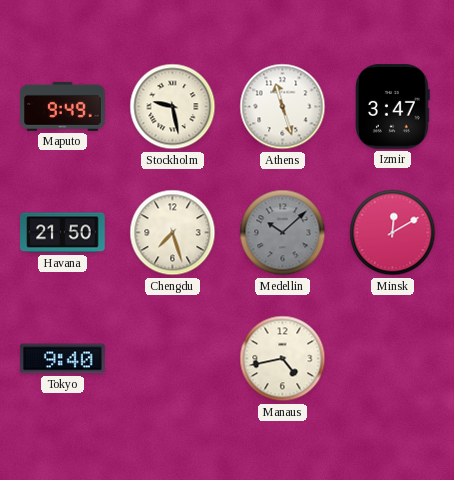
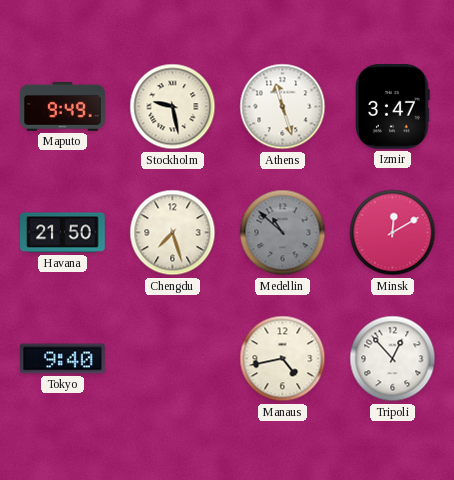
Medellin: 10:08 -> 10:52
Tripoli: none -> 12:53
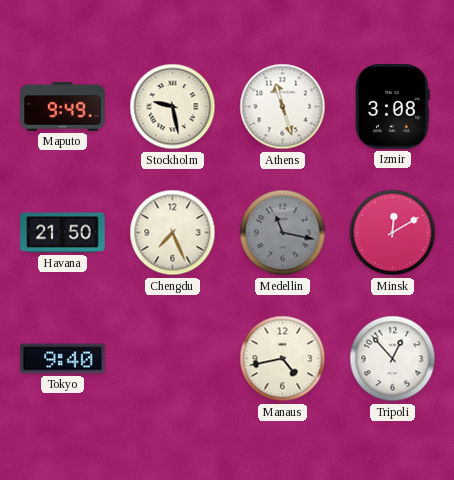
Izmir: 3:47 -> 3:08
Chengdu: 7:27 -> 7:26
Medellin: 10:52 -> 11:17
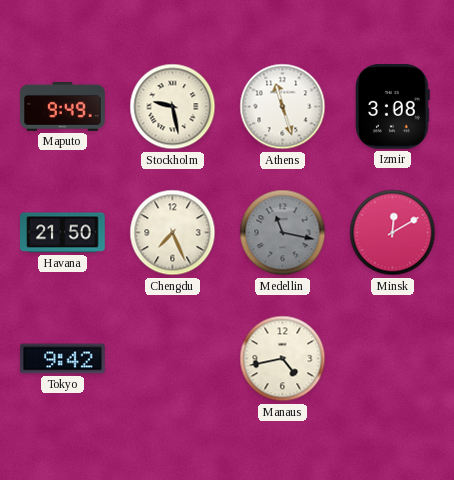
Tokyo: 9:40 -> 9:42
Tripoli: 12:53 -> none
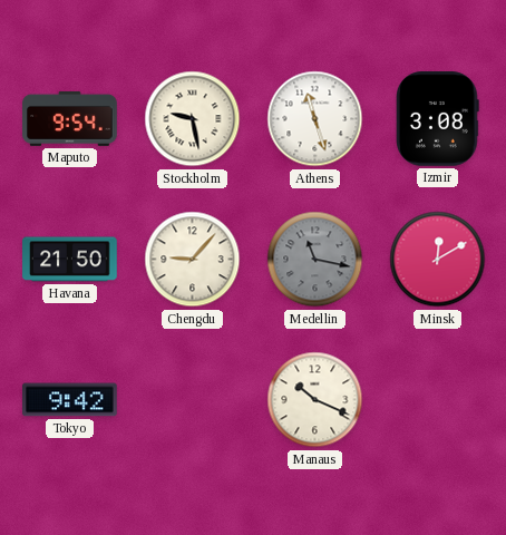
Maputo: 9:49 -> 9:54
Chengdu: 7:26 -> 9:07
Manaus: 4:43 -> 10:19
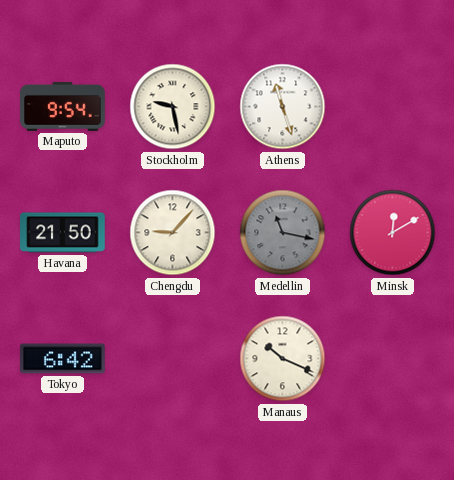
Izmir: 3:08 -> none
Tokyo: 9:42 -> 6:42
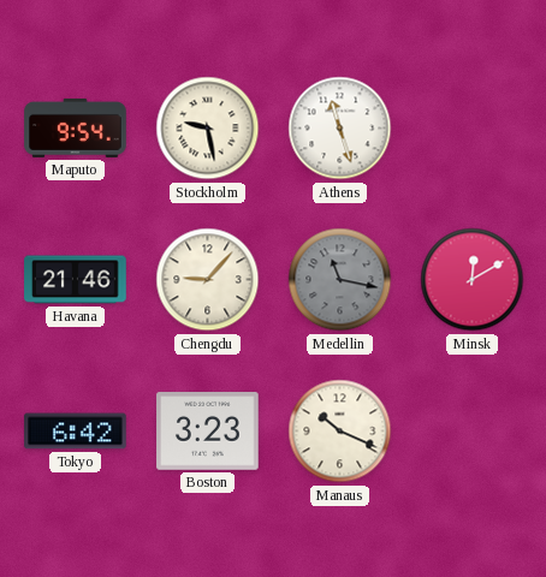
Havana: 21:50 -> 21:46
Boston: none -> 3:23
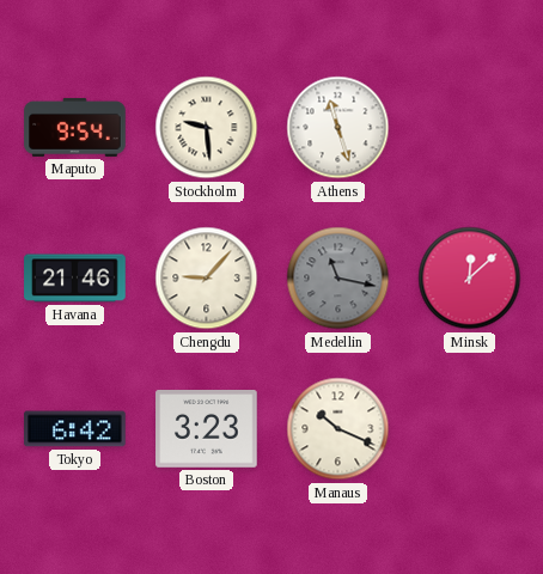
Stockholm: 9:28 -> 9:29
Minsk: 12:10 -> 12:08
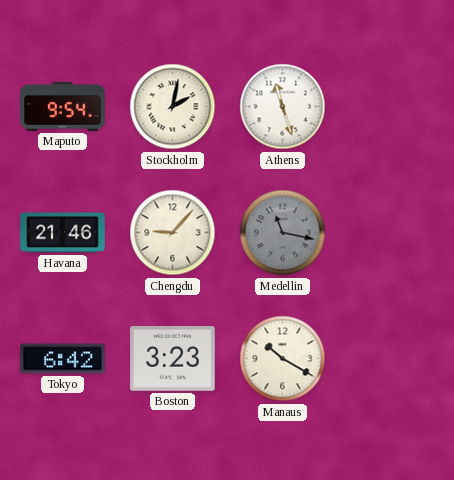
Stockholm: 9:29 -> 2:02
Minsk: 12:08 -> none
Manaus: 10:19 -> 10:20
